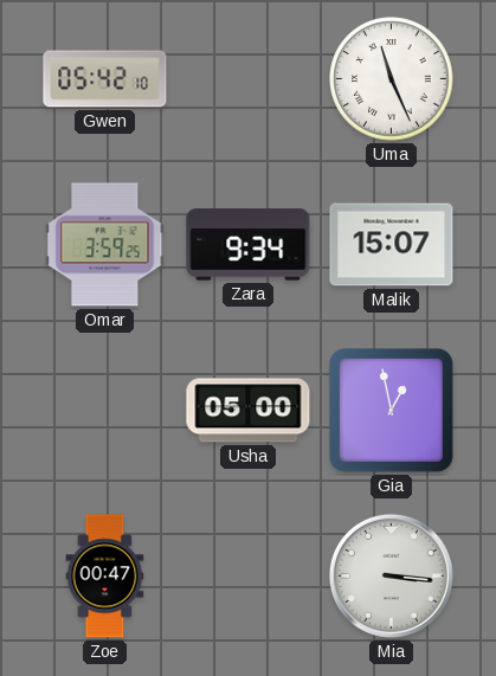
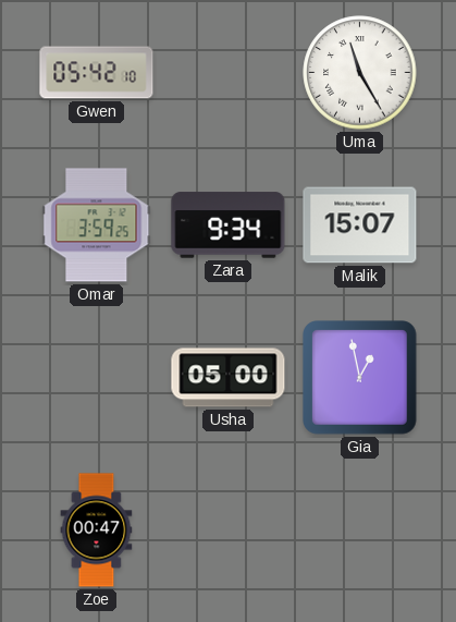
Uma: 11:26 -> 11:25
Mia: 3:16 -> none
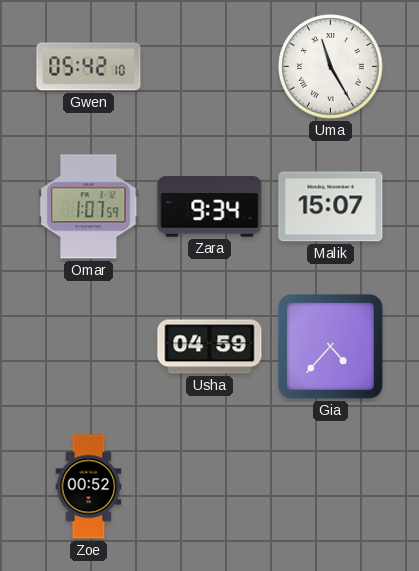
Omar: 3:59 -> 1:07
Usha: 05:00 -> 04:59
Gia: 12:58 -> 4:37
Zoe: 00:47 -> 00:52
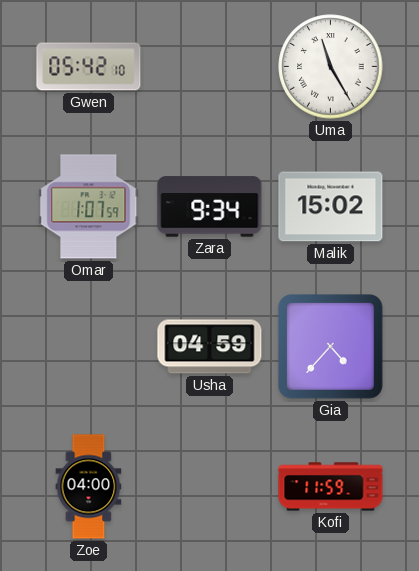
Malik: 15:07 -> 15:02
Zoe: 00:52 -> 04:00
Kofi: none -> 11:59
